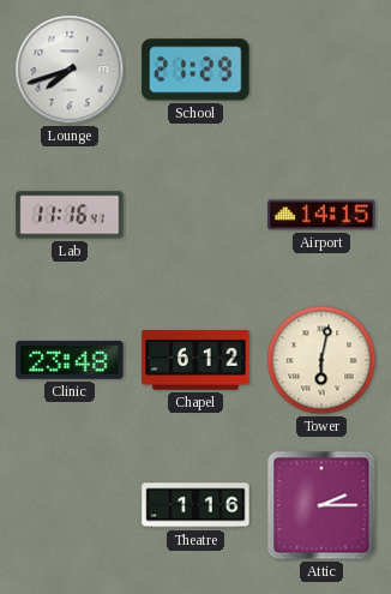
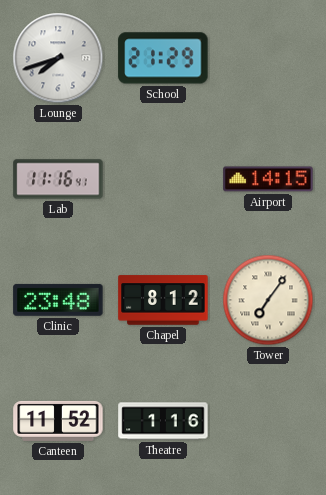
Chapel: 6:12 -> 8:12
Tower: 6:02 -> 7:06
Canteen: none -> 11:52
Attic: 2:15 -> none
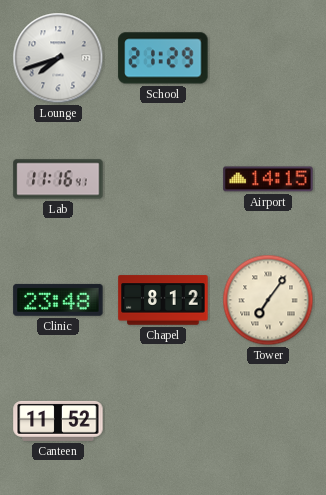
Theatre: 1:16 -> none
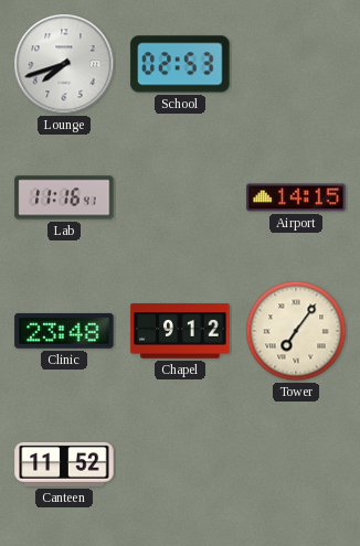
School: 21:29 -> 02:53
Chapel: 8:12 -> 9:12
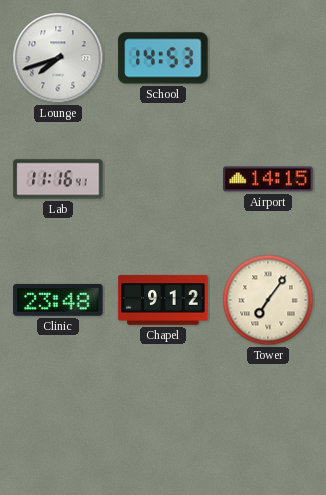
School: 02:53 -> 14:53
Canteen: 11:52 -> none
